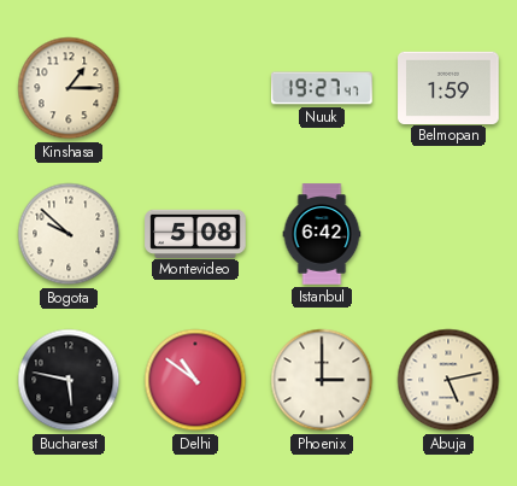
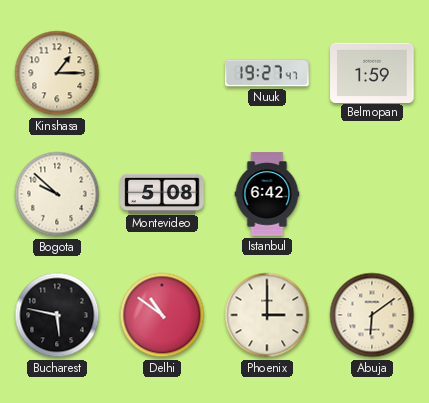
Abuja: 5:13 -> 6:09
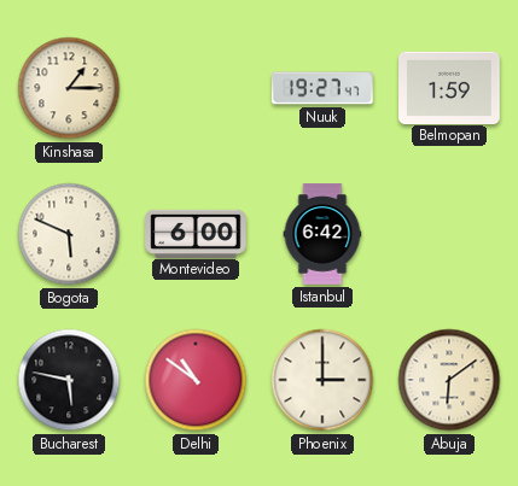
Bogota: 9:52 -> 5:49
Montevideo: 5:08 -> 6:00
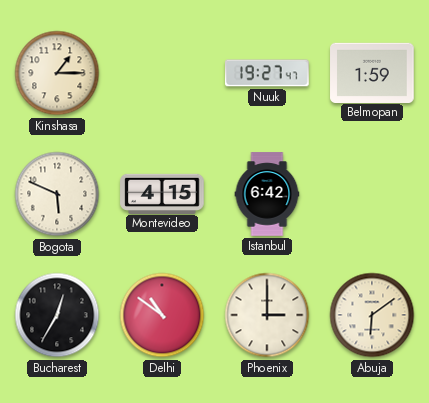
Montevideo: 6:00 -> 4:15
Bucharest: 5:47 -> 12:35
